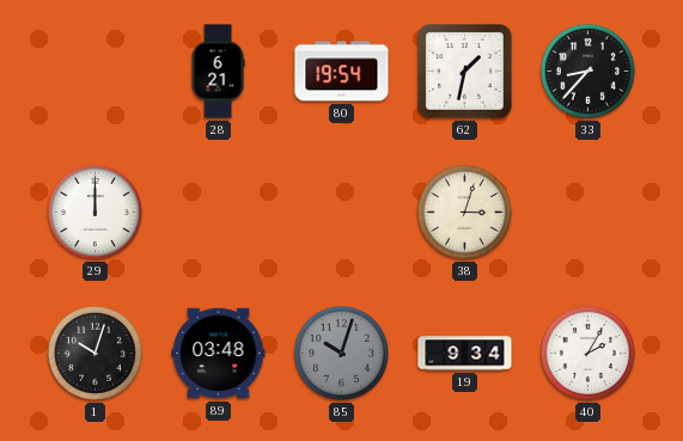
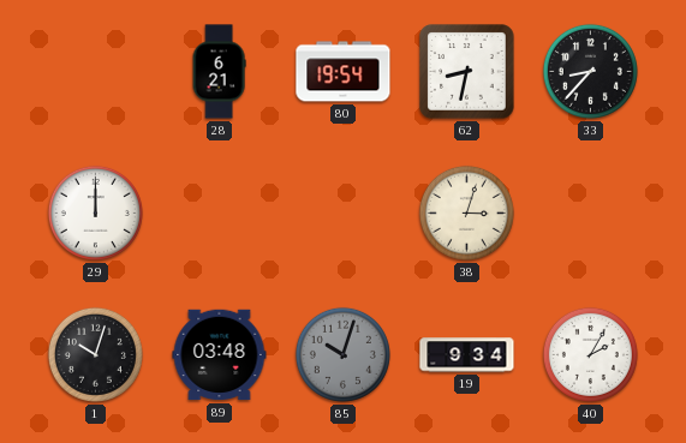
62: 1:32 -> 8:32
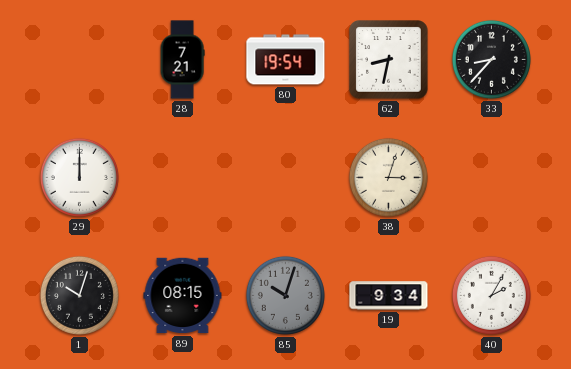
28: 6:21 -> 7:21
89: 03:48 -> 08:15
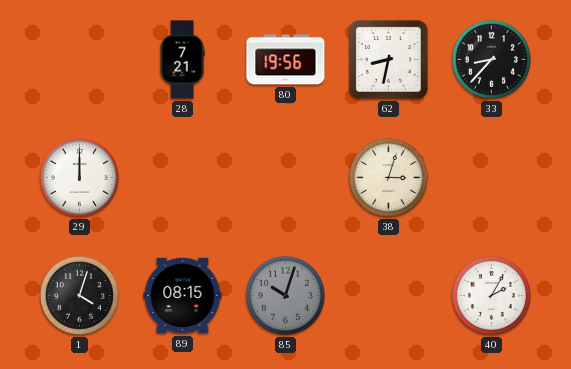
80: 19:54 -> 19:56
1: 10:03 -> 4:03
19: 9:34 -> none
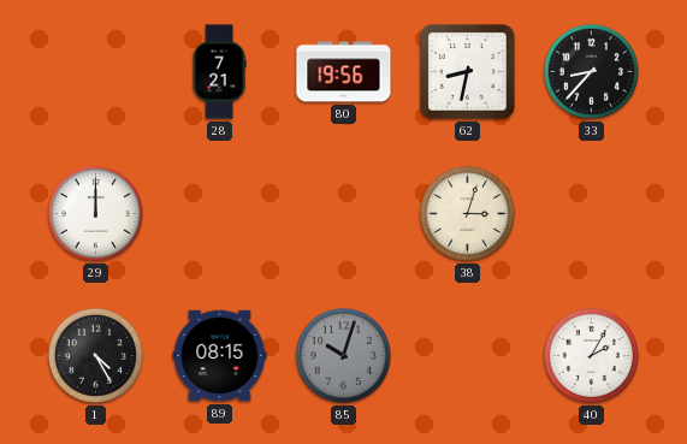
1: 4:03 -> 4:25
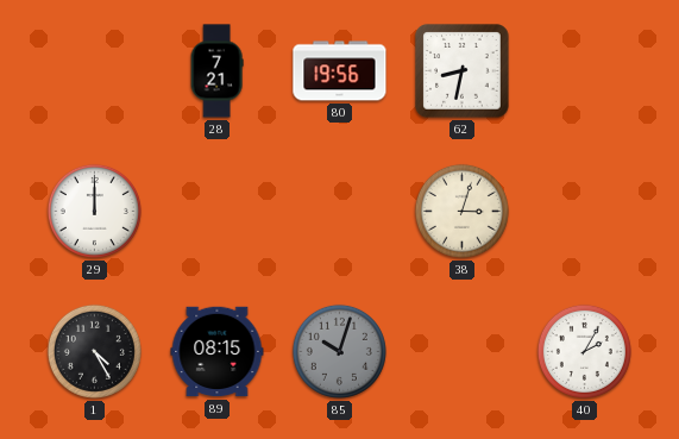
33: 8:37 -> none
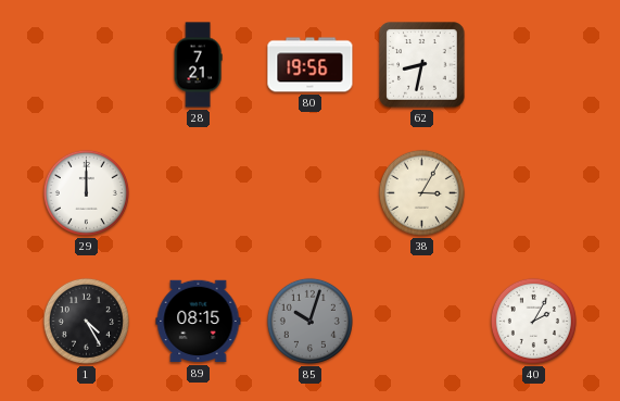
38: 3:03 -> 3:05
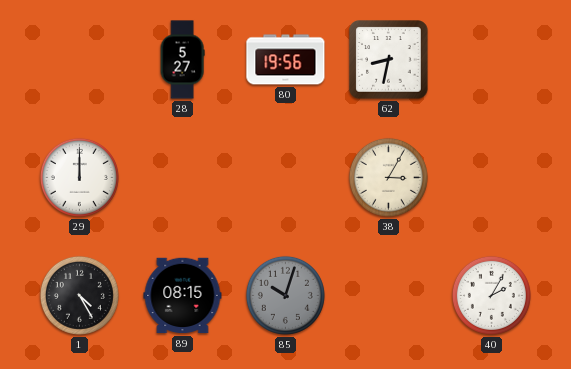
28: 7:21 -> 5:27
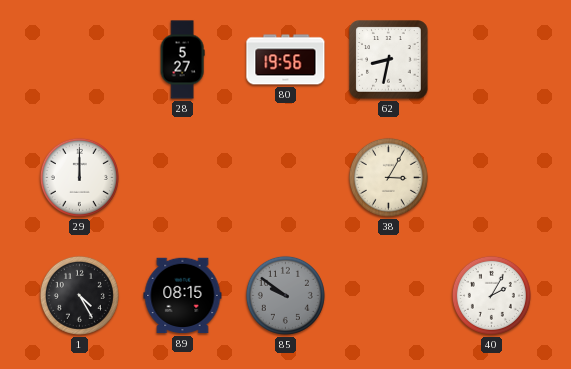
85: 10:03 -> 9:51
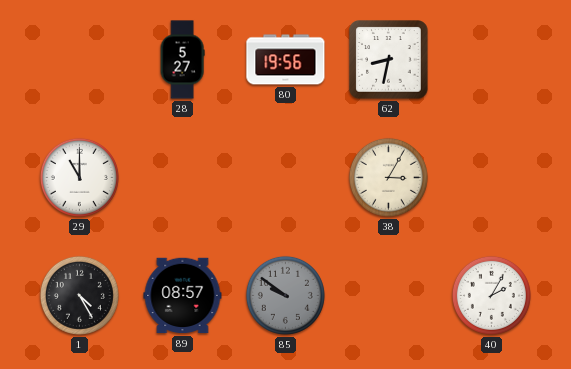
29: 12:00 -> 11:00
89: 08:15 -> 08:57
